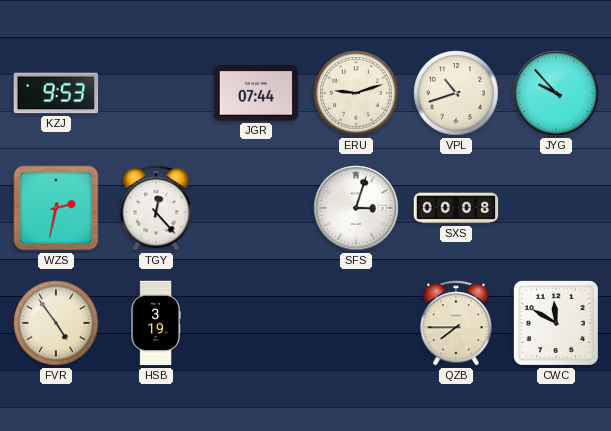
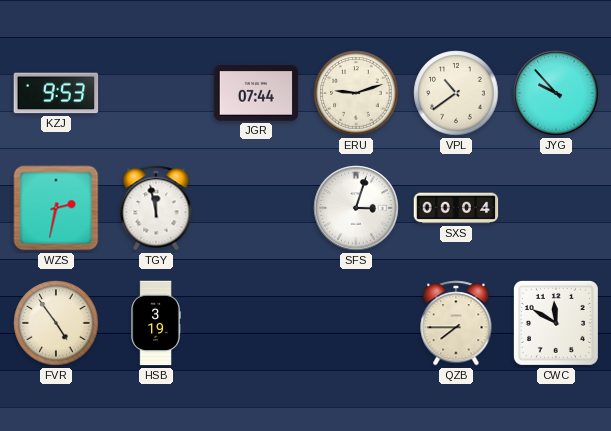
VPL: 10:42 -> 10:39
TGY: 12:23 -> 11:58
SXS: 00:08 -> 00:04
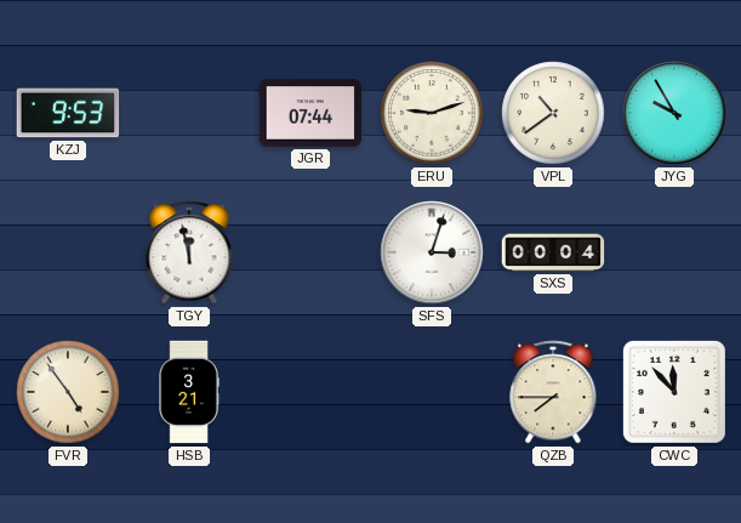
JYG: 9:53 -> 9:55
WZS: 2:32 -> none
HSB: 3:19 -> 3:21
CWC: 11:50 -> 11:53
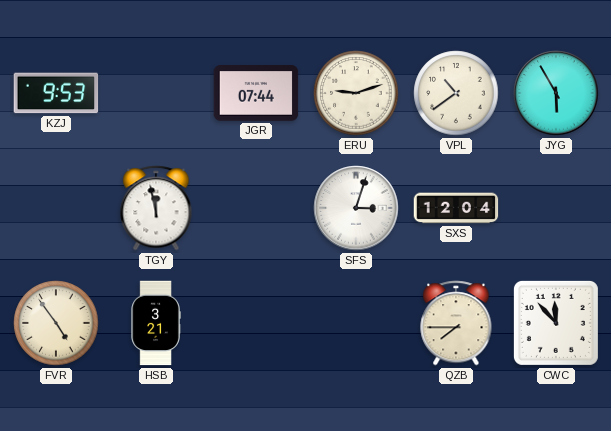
JYG: 9:55 -> 5:55
SXS: 00:04 -> 12:04
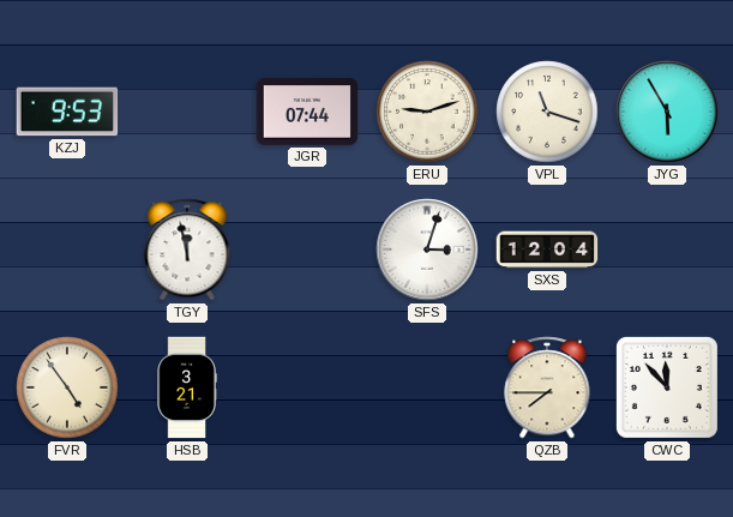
VPL: 10:39 -> 11:18
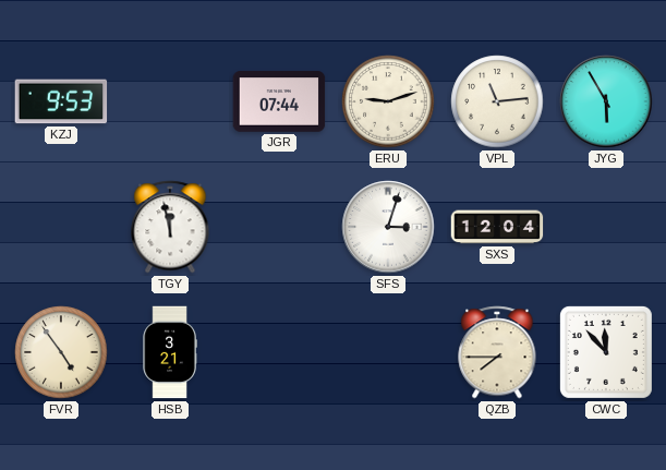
VPL: 11:18 -> 11:14
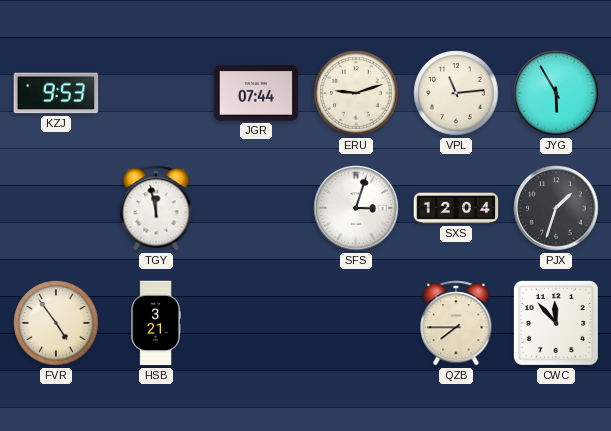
PJX: none -> 1:33
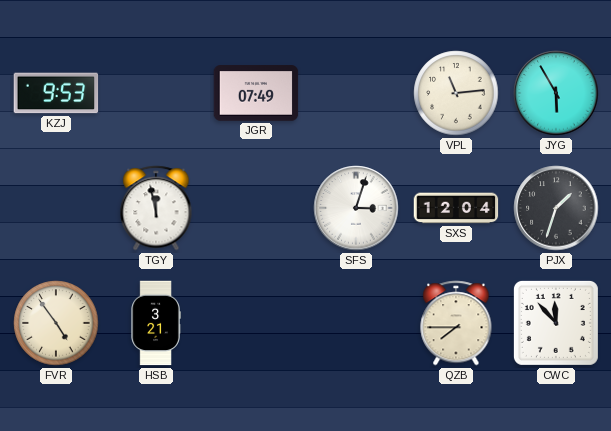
JGR: 07:44 -> 07:49
ERU: 9:12 -> none
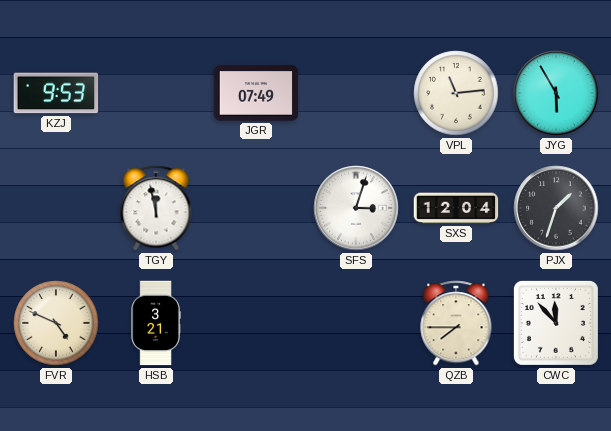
FVR: 4:54 -> 4:49
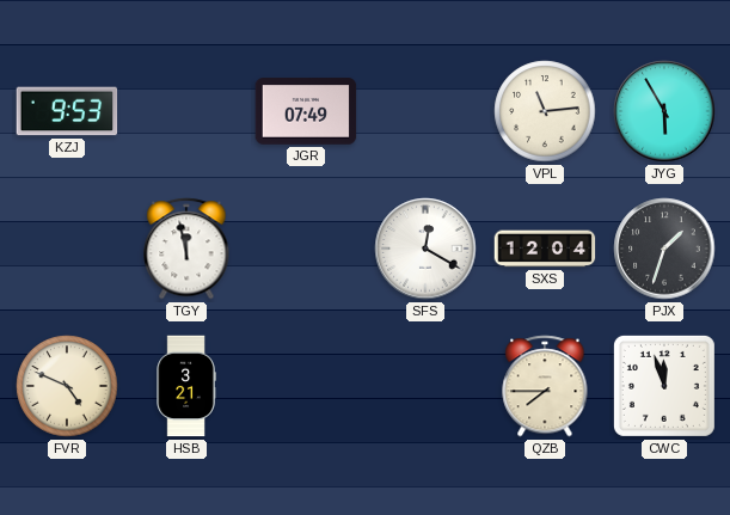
SFS: 3:03 -> 12:20
CWC: 11:53 -> 11:57
